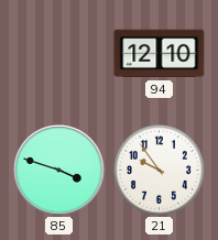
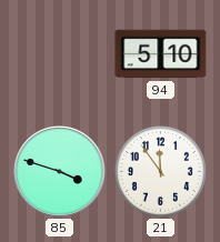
94: 12:10 -> 5:10
21: 9:54 -> 11:54
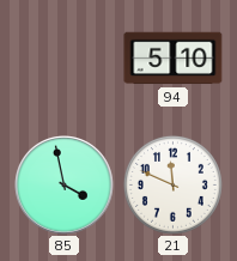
85: 3:48 -> 3:58
21: 11:54 -> 11:49
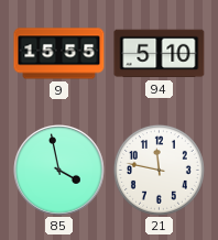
9: none -> 15:55
21: 11:49 -> 11:47
